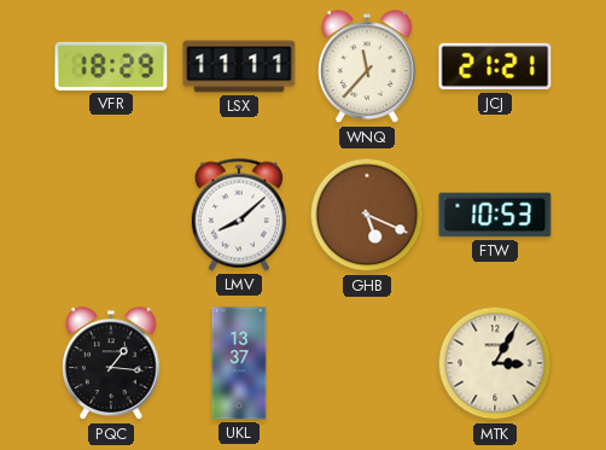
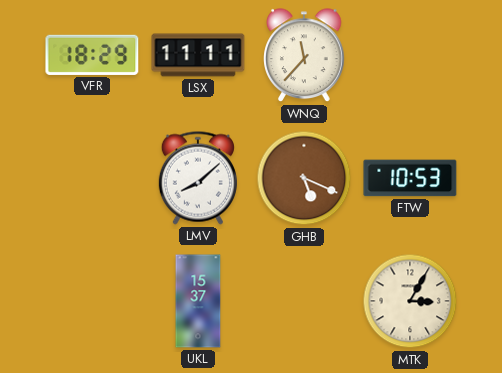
JCJ: 21:21 -> none
PQC: 1:16 -> none
UKL: 13:37 -> 15:37
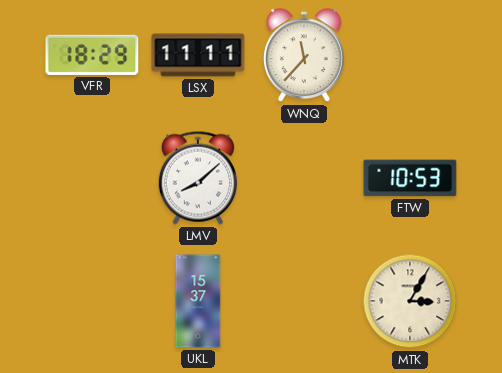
GHB: 5:19 -> none
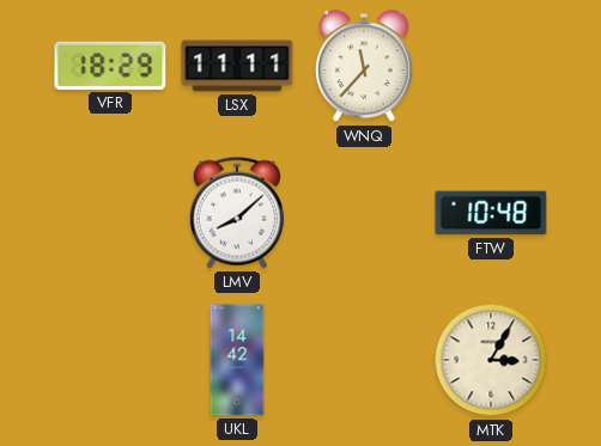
FTW: 10:53 -> 10:48
UKL: 15:37 -> 14:42
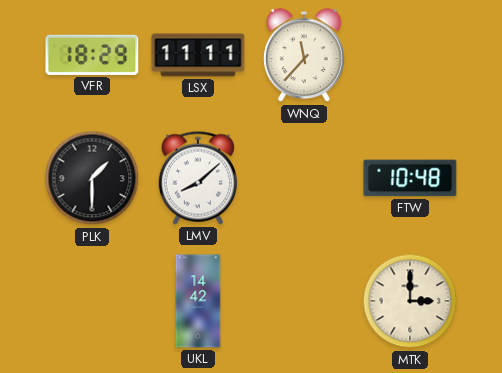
PLK: none -> 1:30
MTK: 3:05 -> 3:00
